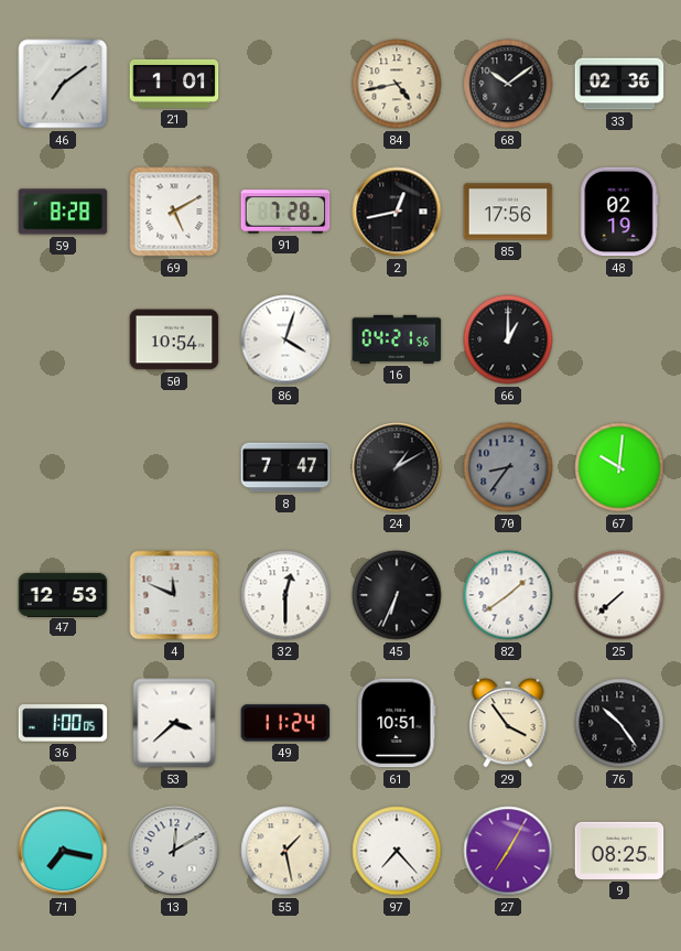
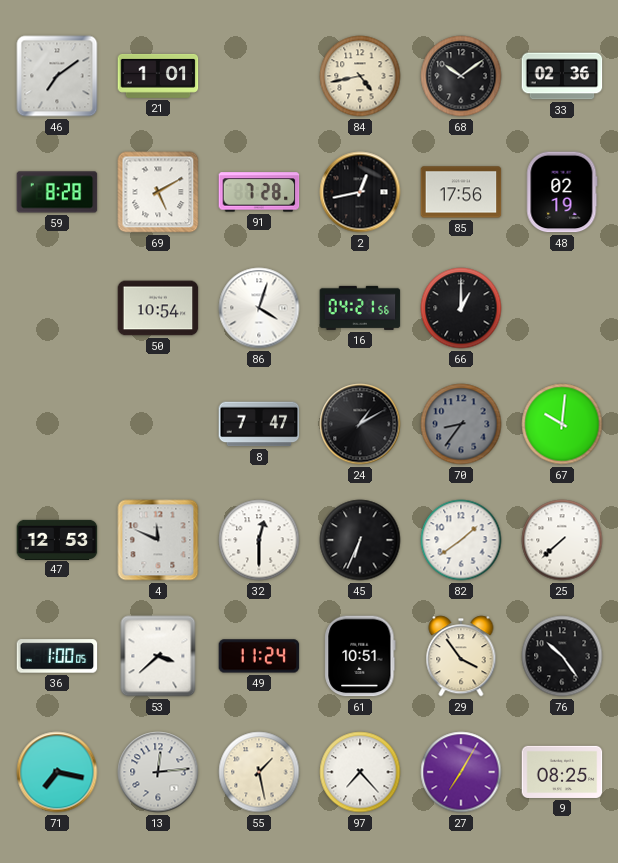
13: 12:10 -> 12:14
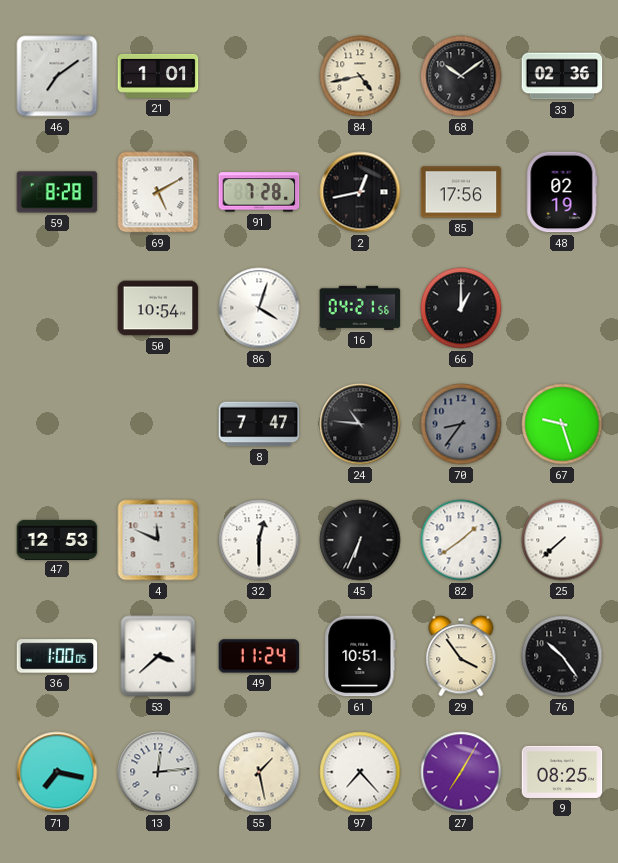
24: 1:10 -> 10:46
67: 10:01 -> 9:27
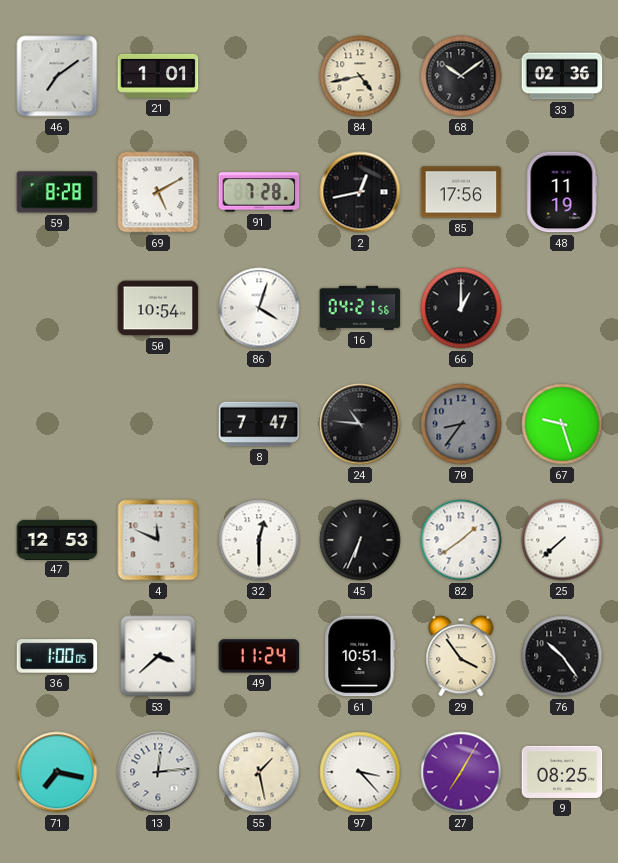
48: 02:19 -> 11:19
97: 7:23 -> 3:23
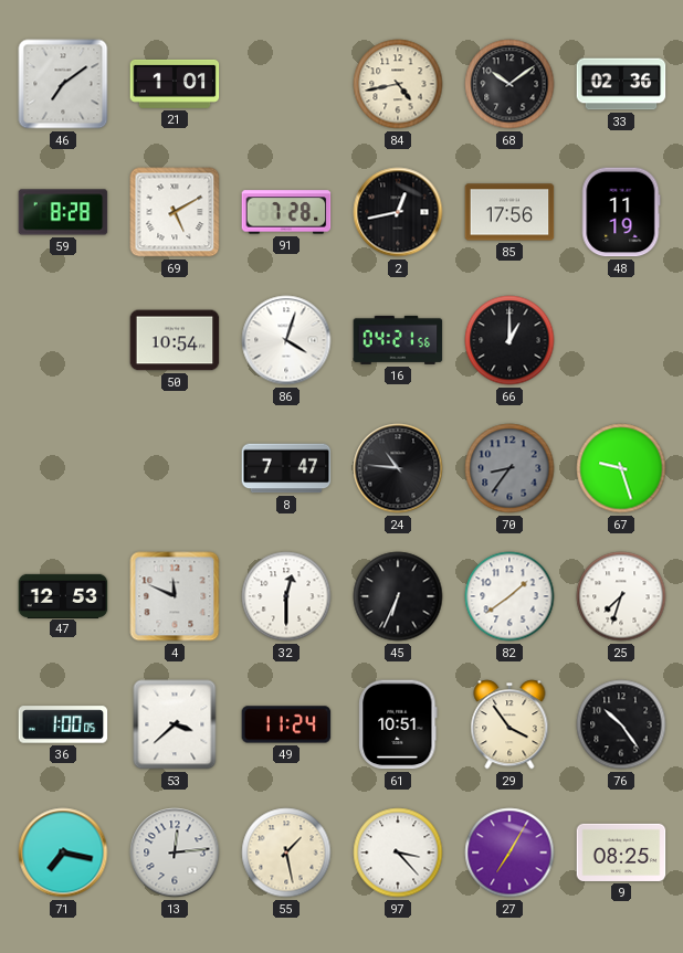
25: 7:38 -> 7:33
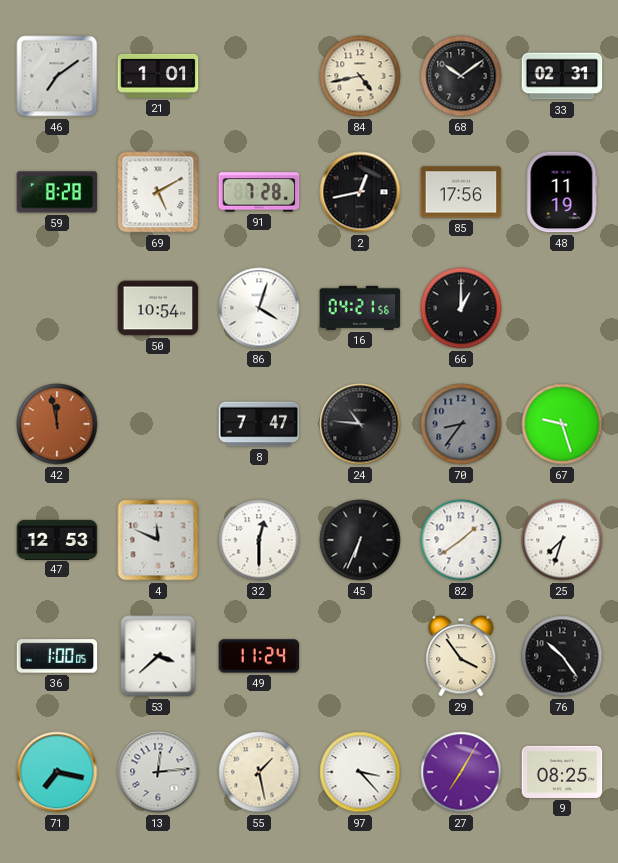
33: 02:36 -> 02:31
42: none -> 11:58
61: 10:51 -> none
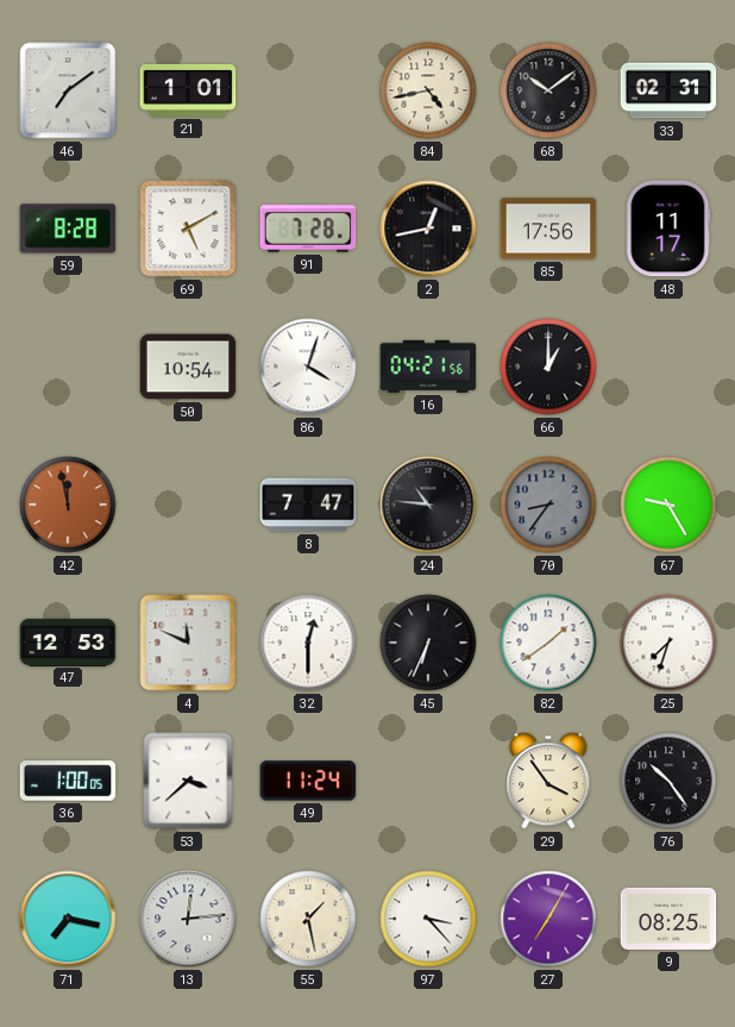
48: 11:19 -> 11:17
67: 9:27 -> 9:25
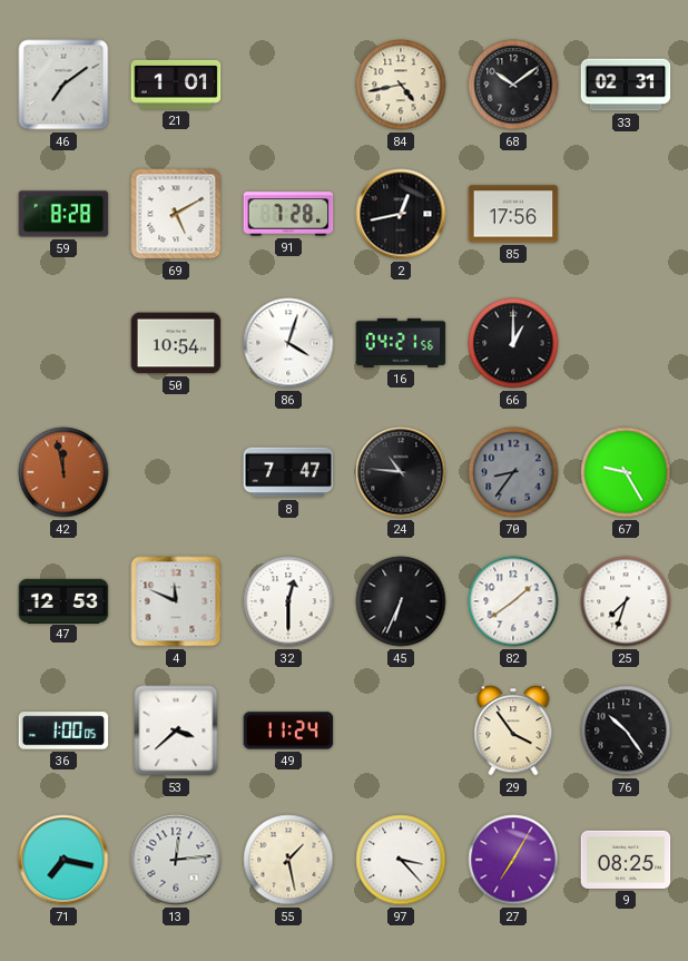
48: 11:17 -> none
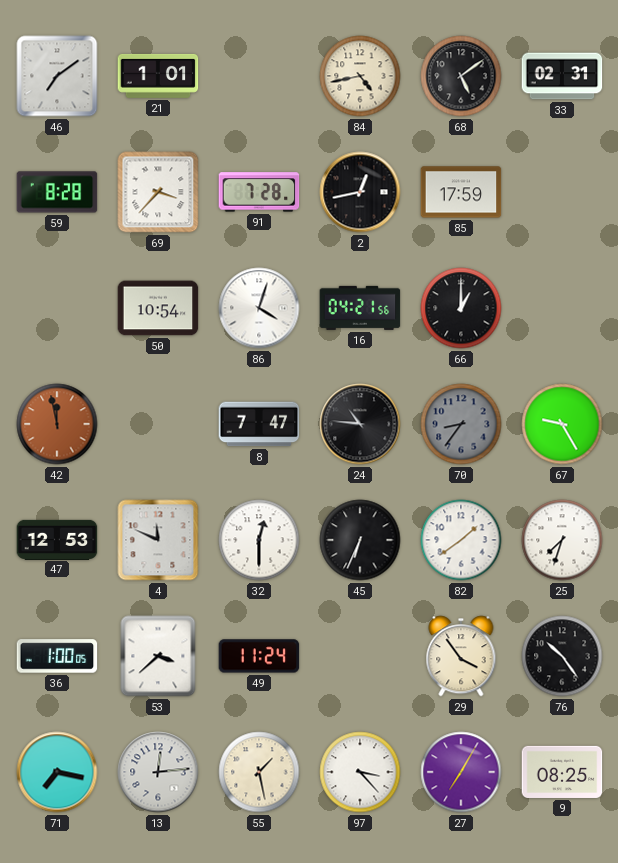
68: 10:09 -> 5:09
69: 5:10 -> 3:37
85: 17:56 -> 17:59
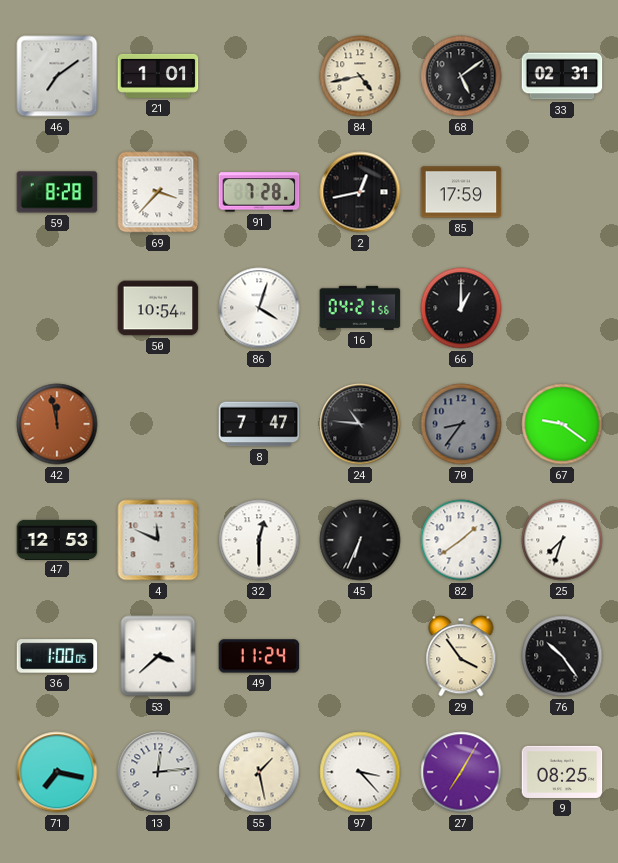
67: 9:25 -> 9:21
